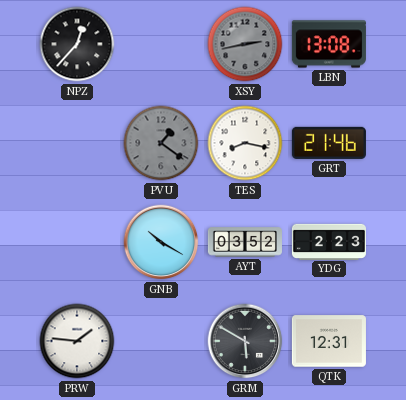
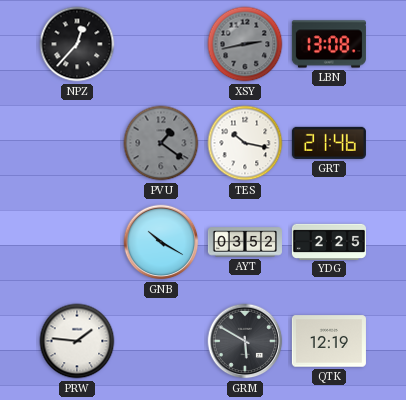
TES: 8:17 -> 10:17
YDG: 2:23 -> 2:25
QTK: 12:31 -> 12:19
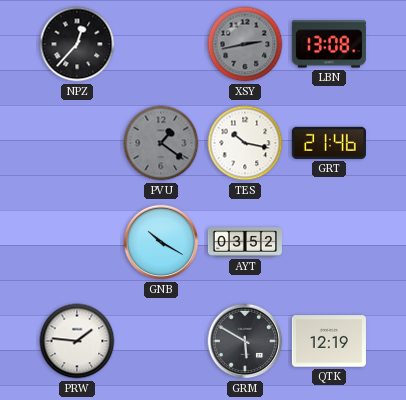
YDG: 2:25 -> none
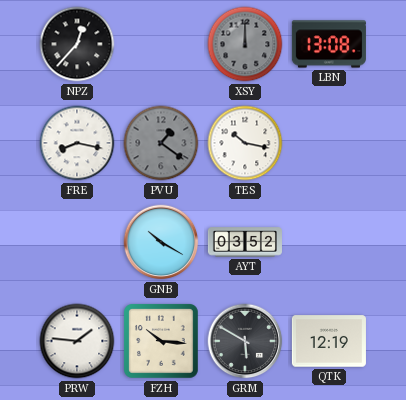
XSY: 2:43 -> 12:00
FRE: none -> 8:17
GRT: 21:46 -> none
FZH: none -> 10:16
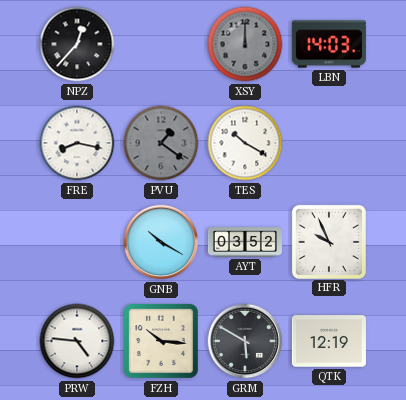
LBN: 13:08 -> 14:03
TES: 10:17 -> 10:20
HFR: none -> 9:56
PRW: 1:46 -> 4:46
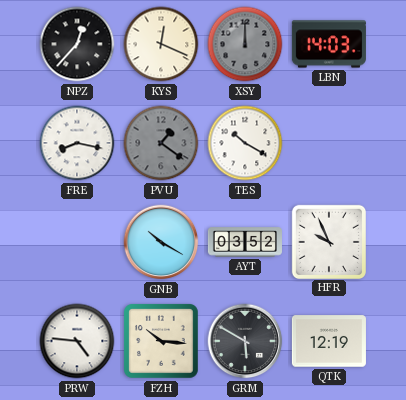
KYS: none -> 12:19
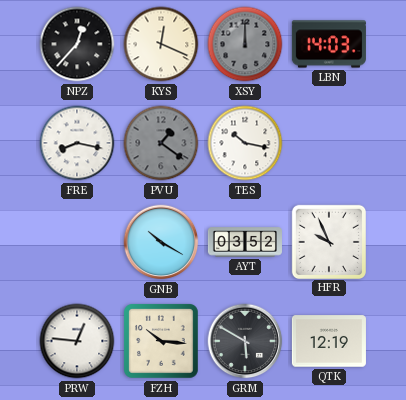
TES: 10:20 -> 10:17
PRW: 4:46 -> 12:46
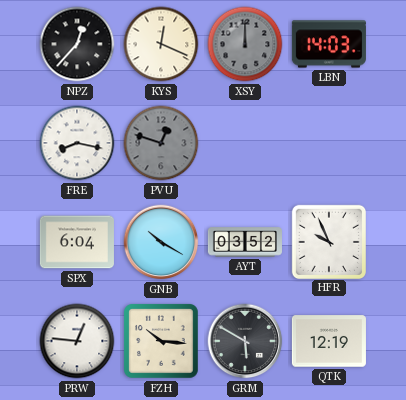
PVU: 1:21 -> 12:48
TES: 10:17 -> none
SPX: none -> 6:04
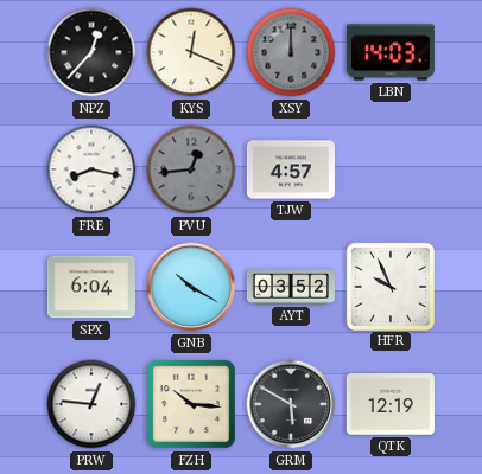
PVU: 12:48 -> 12:44
TJW: none -> 4:57
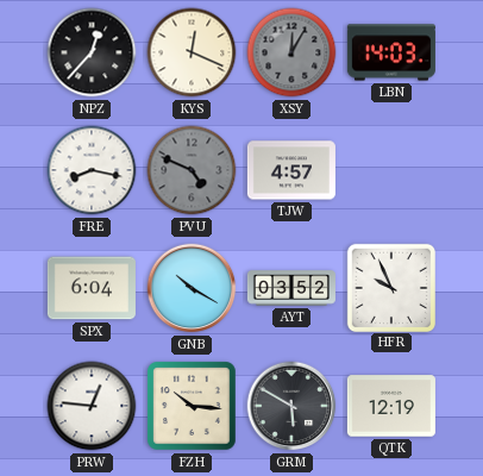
XSY: 12:00 -> 12:05
PVU: 12:44 -> 4:49
